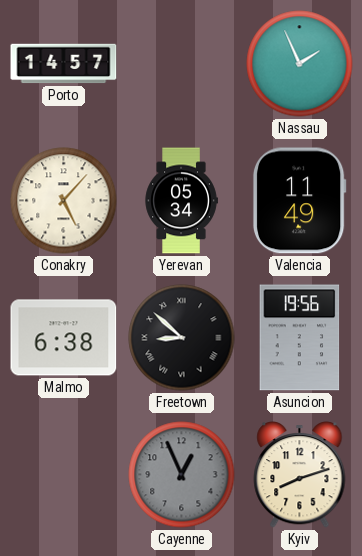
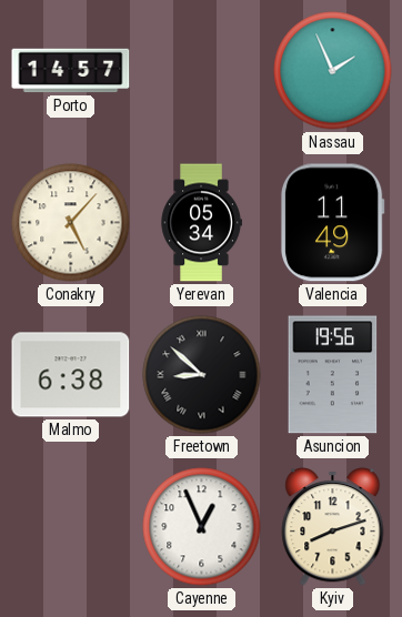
Cayenne dial: grey -> white
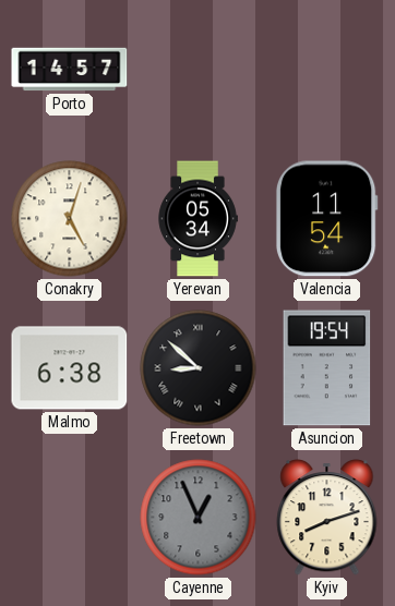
Nassau: 1:56 -> none
Conakry: 5:07 -> 5:03
Valencia: 11:49 -> 11:54
Asuncion: 19:56 -> 19:54
Cayenne dial: white -> grey
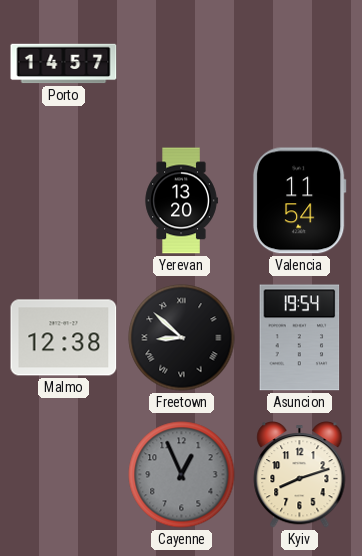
Conakry: 5:03 -> none
Yerevan: 05:34 -> 13:20
Malmo: 6:38 -> 12:38
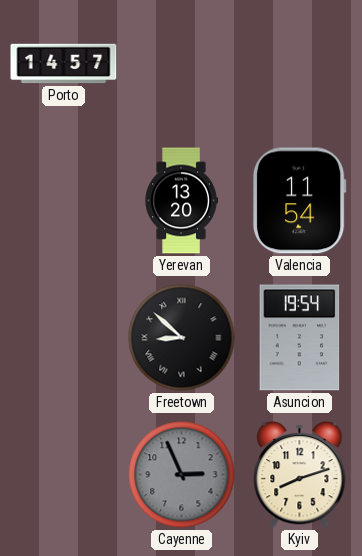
Malmo: 12:38 -> none
Cayenne: 12:56 -> 2:56
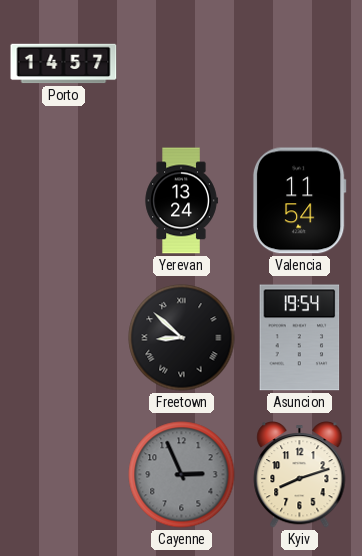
Yerevan: 13:20 -> 13:24
